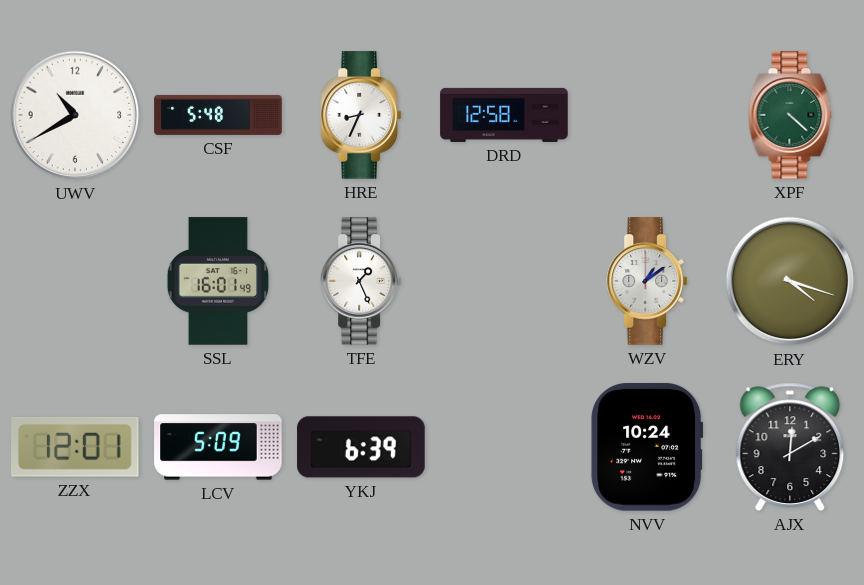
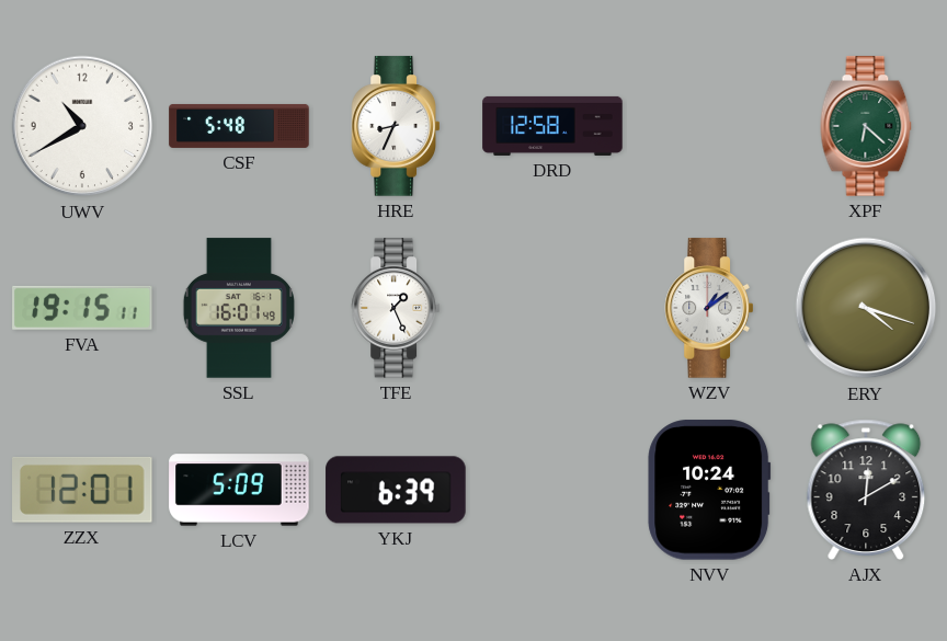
XPF: 4:22 -> 6:22
FVA: none -> 19:15
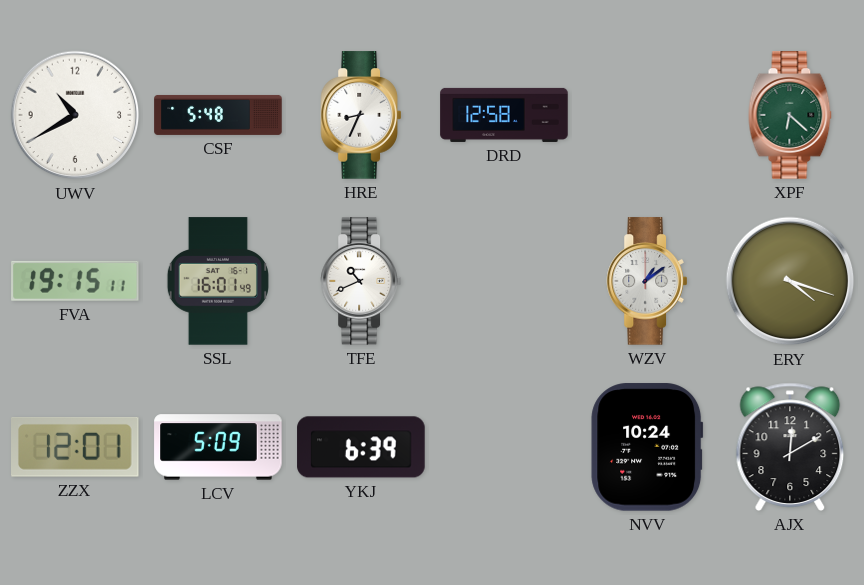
TFE: 1:26 -> 10:41
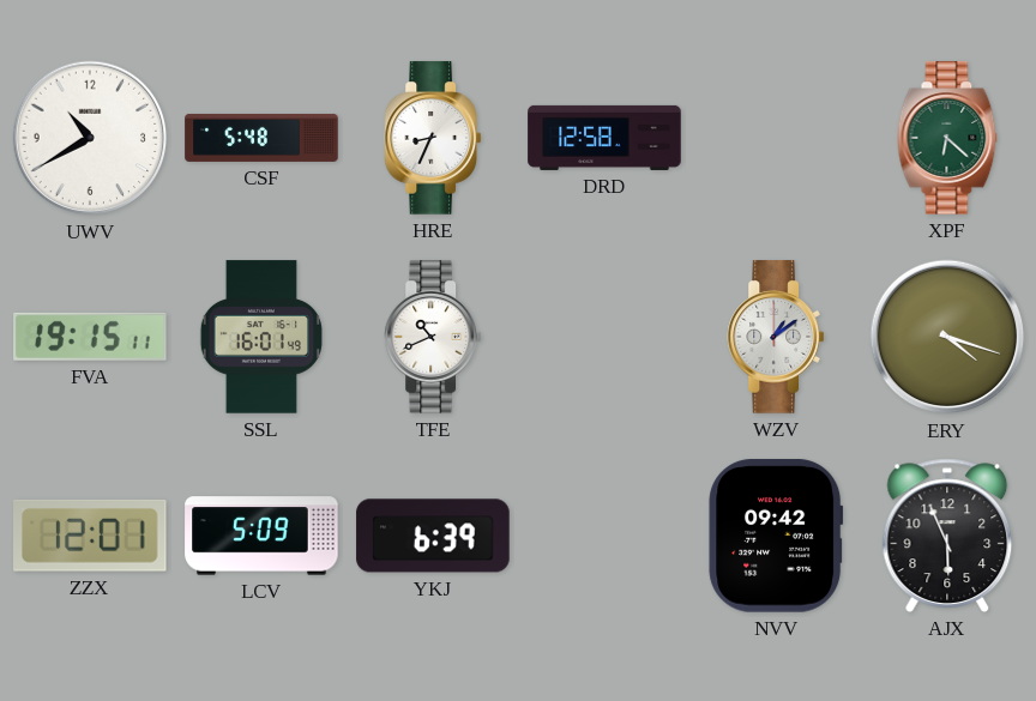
NVV: 10:24 -> 09:42
AJX: 12:10 -> 5:56
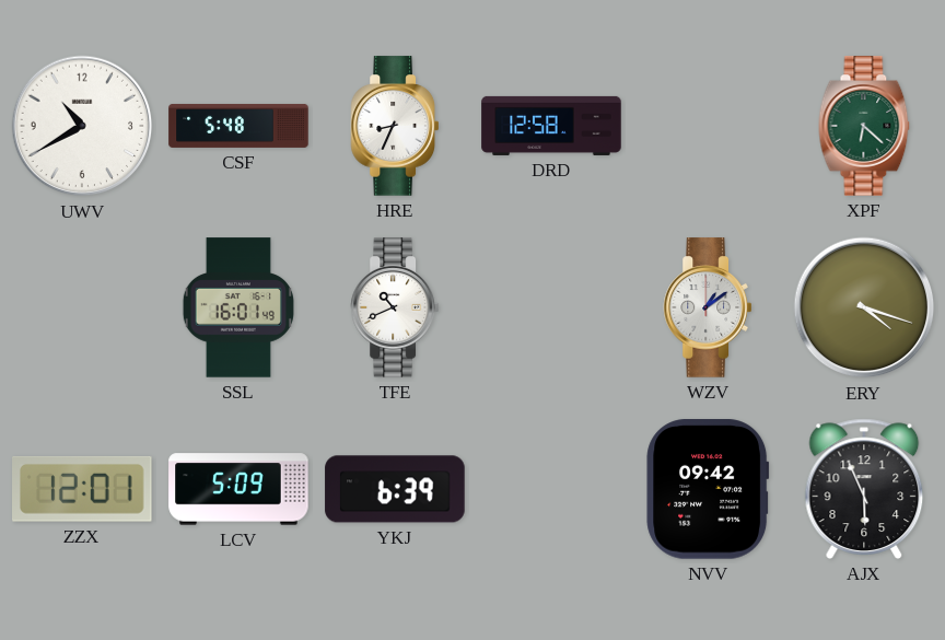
FVA: 19:15 -> none
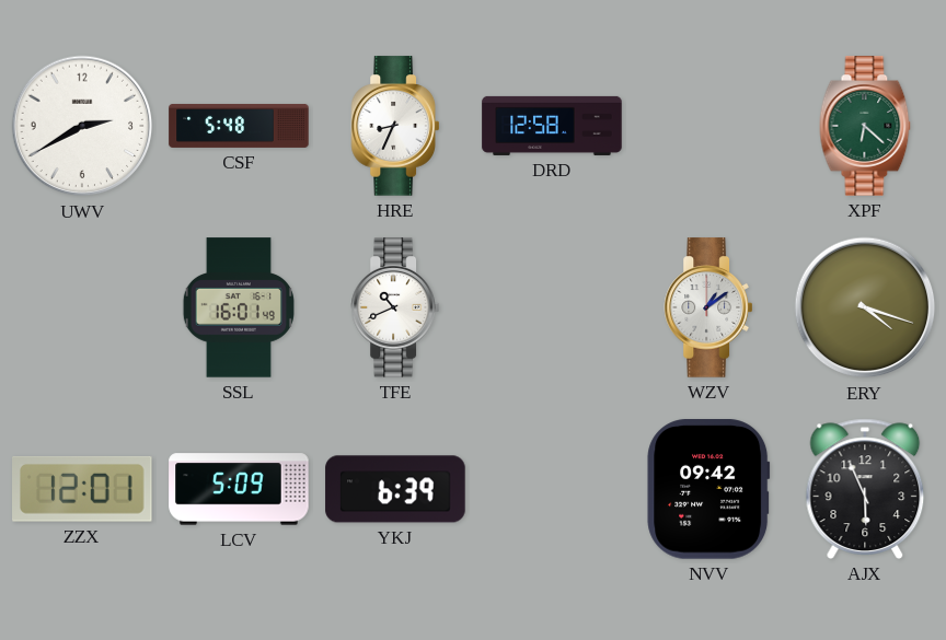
UWV: 10:40 -> 2:40
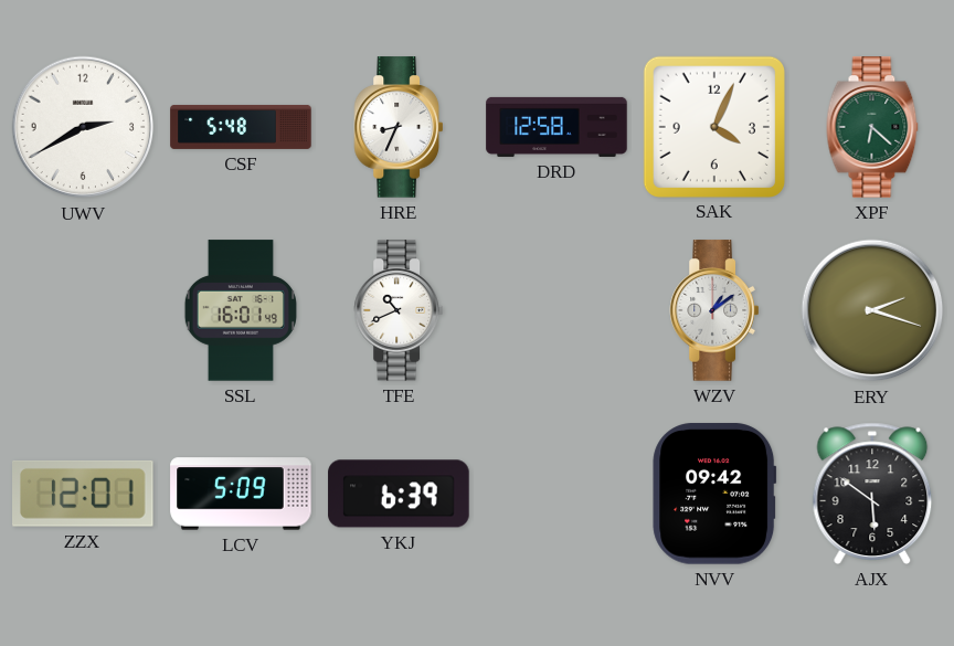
SAK: none -> 4:04
ERY: 4:18 -> 2:18
AJX: 5:56 -> 5:51
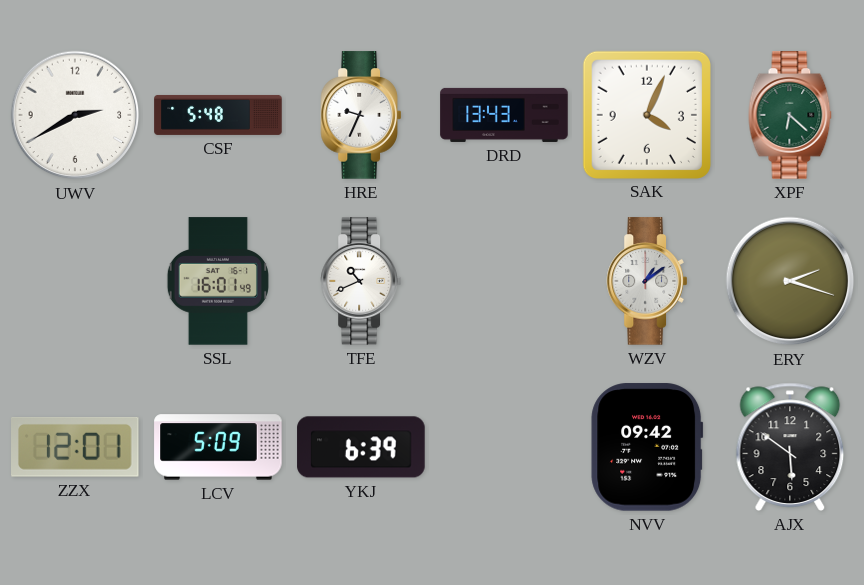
HRE: 8:34 -> 9:34
DRD: 12:58 -> 13:43
